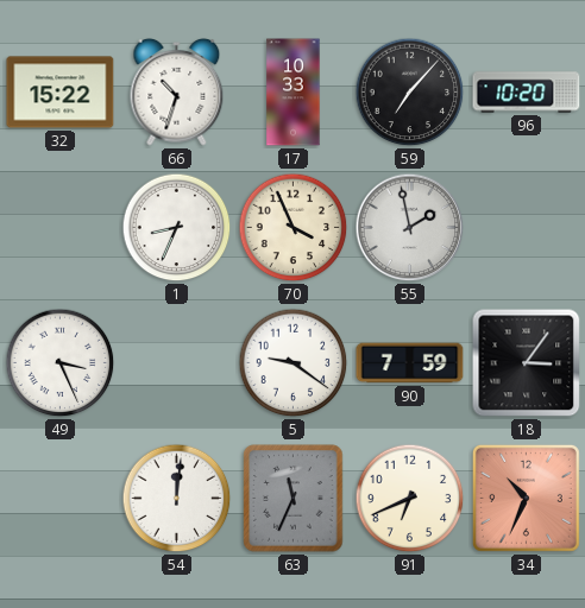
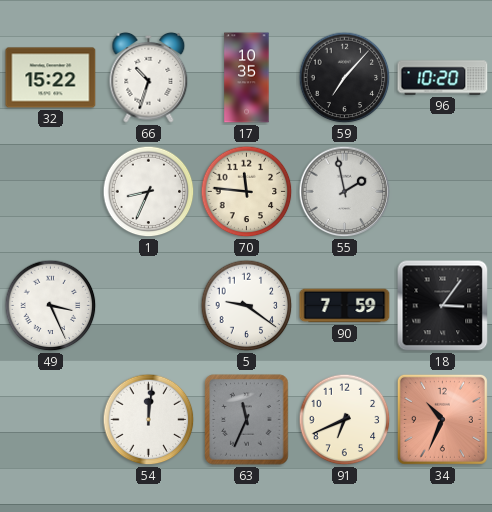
17: 10:33 -> 10:35
70: 3:56 -> 11:46
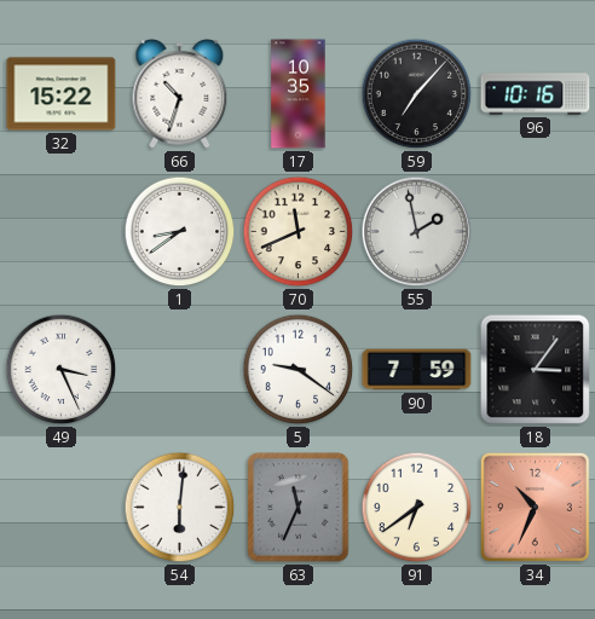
96: 10:20 -> 10:16
1: 8:34 -> 8:39
70: 11:46 -> 11:41
54: 12:01 -> 6:01
91: 6:41 -> 6:39
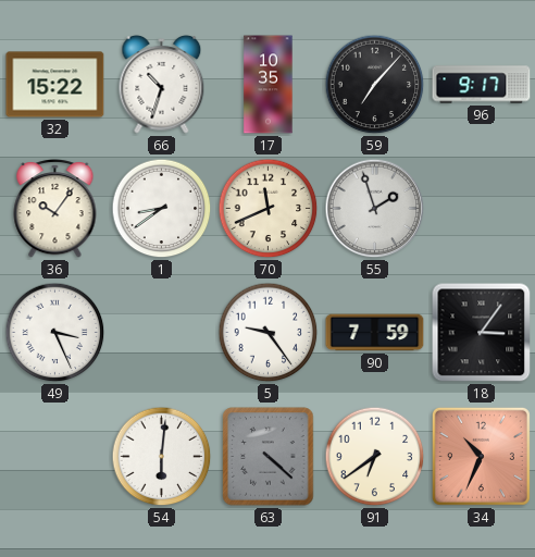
96: 10:16 -> 9:17
36: none -> 10:06
55: 1:58 -> 1:57
5: 9:21 -> 9:24
63: 11:34 -> 4:22
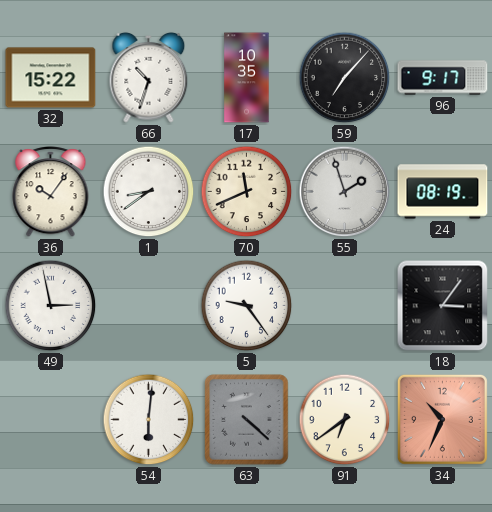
24: none -> 08:19
49: 3:26 -> 2:58
90: 7:59 -> none
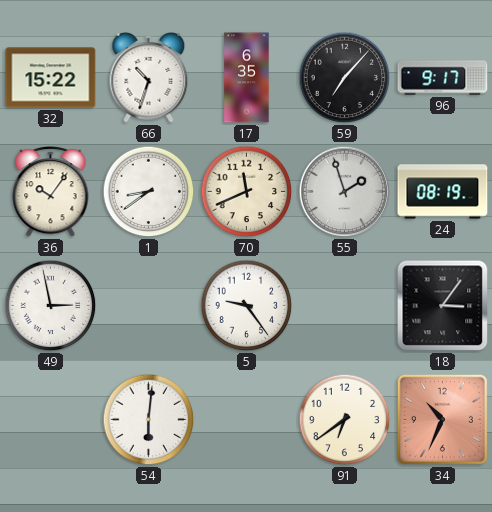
17: 10:35 -> 6:35
63: 4:22 -> none
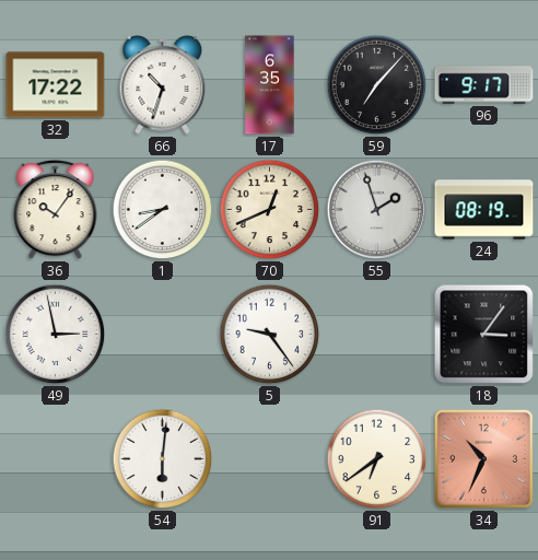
32: 15:22 -> 17:22
70: 11:41 -> 12:41
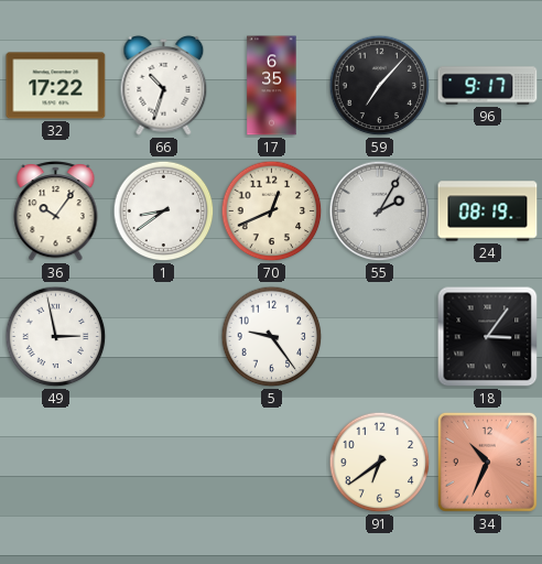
55: 1:57 -> 2:05
54: 6:01 -> none
